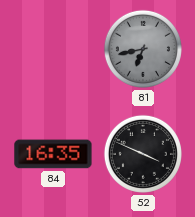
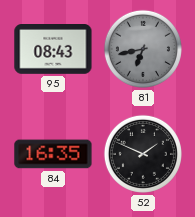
95: none -> 08:43
52: 3:49 -> 1:49
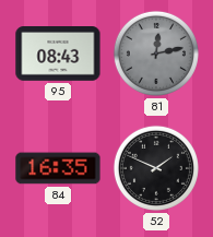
81: 6:43 -> 12:13
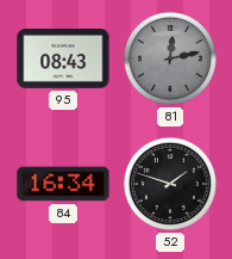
84: 16:35 -> 16:34
52: 1:49 -> 1:48
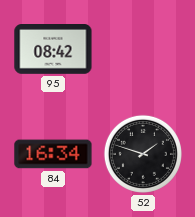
95: 08:43 -> 08:42
81: 12:13 -> none
